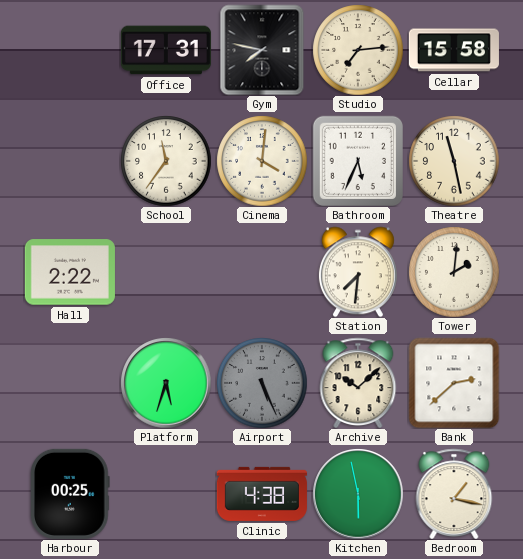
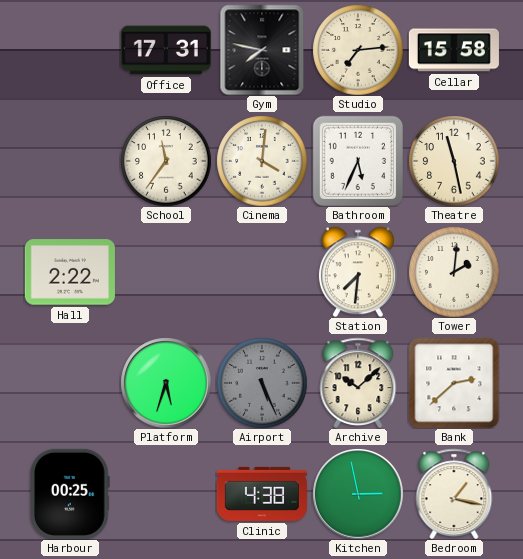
Kitchen: 5:58 -> 2:58
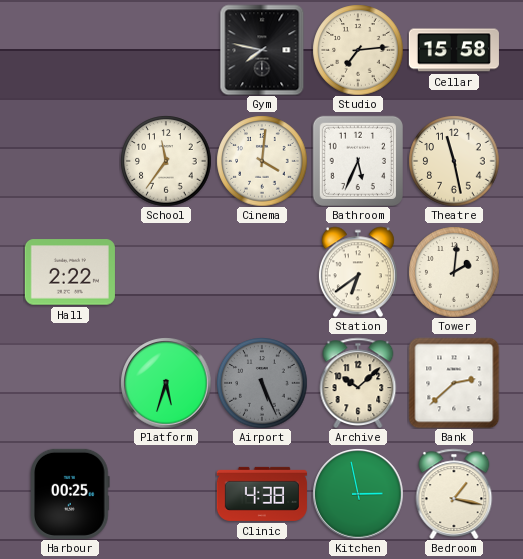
Office: 17:31 -> none
Station: 7:31 -> 6:39
